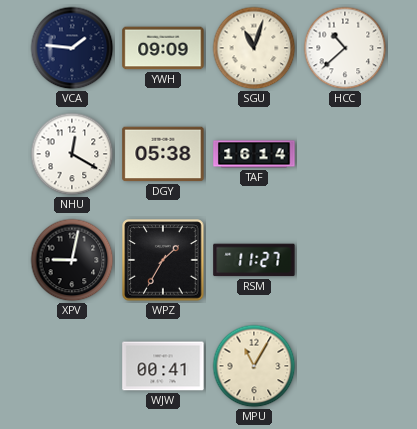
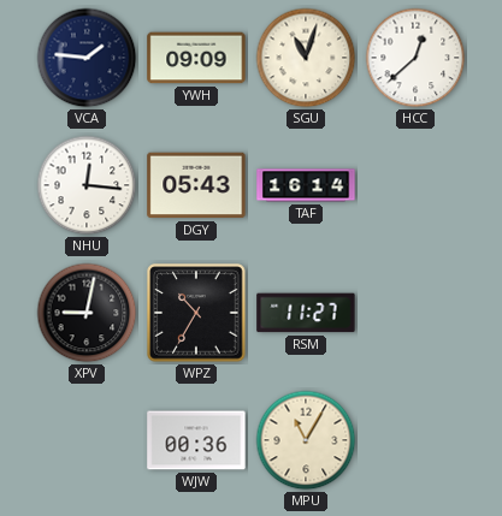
HCC: 10:38 -> 12:38
NHU: 12:20 -> 12:16
DGY: 05:38 -> 05:43
WPZ: 1:35 -> 10:35
WJW: 00:41 -> 00:36
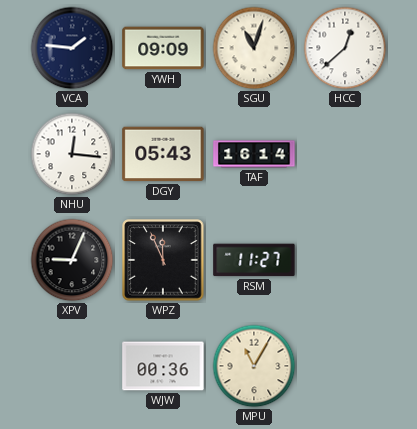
XPV: 9:02 -> 9:04
WPZ: 10:35 -> 11:56
